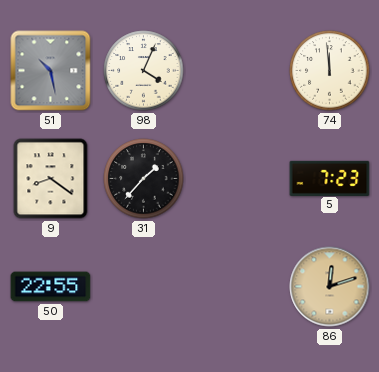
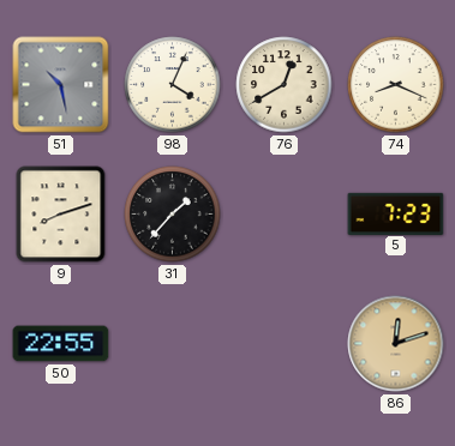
76: none -> 12:40
74: 11:59 -> 8:19
9: 8:21 -> 8:12
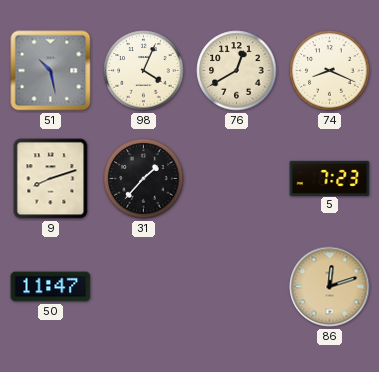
50: 22:55 -> 11:47
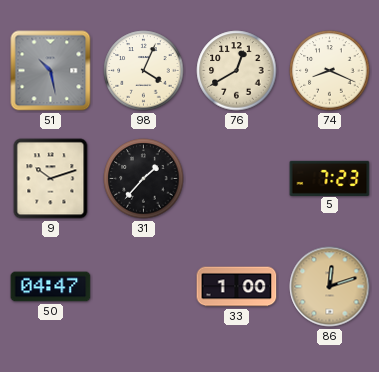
9: 8:12 -> 10:12
50: 11:47 -> 04:47
33: none -> 1:00
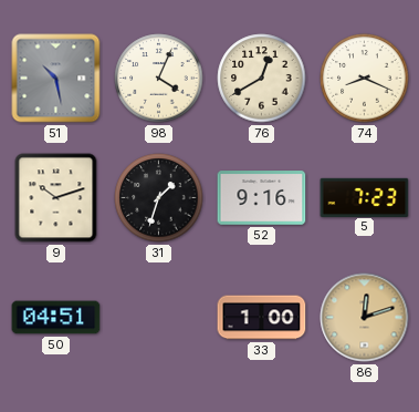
31: 1:37 -> 1:33
52: none -> 9:16
50: 04:47 -> 04:51
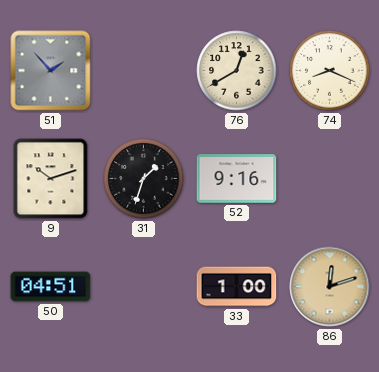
51: 10:28 -> 1:53
98: 4:04 -> none
5: 7:23 -> none
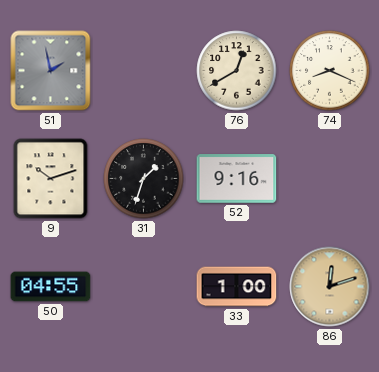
51: 1:53 -> 1:58
50: 04:51 -> 04:55
